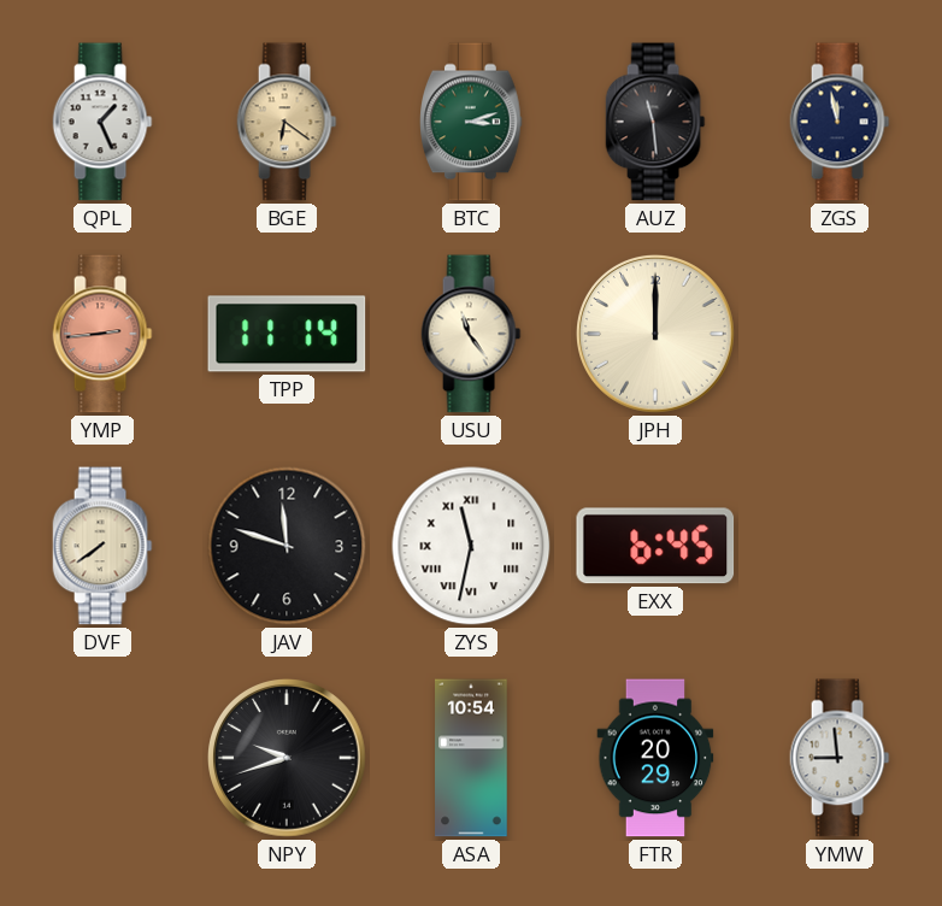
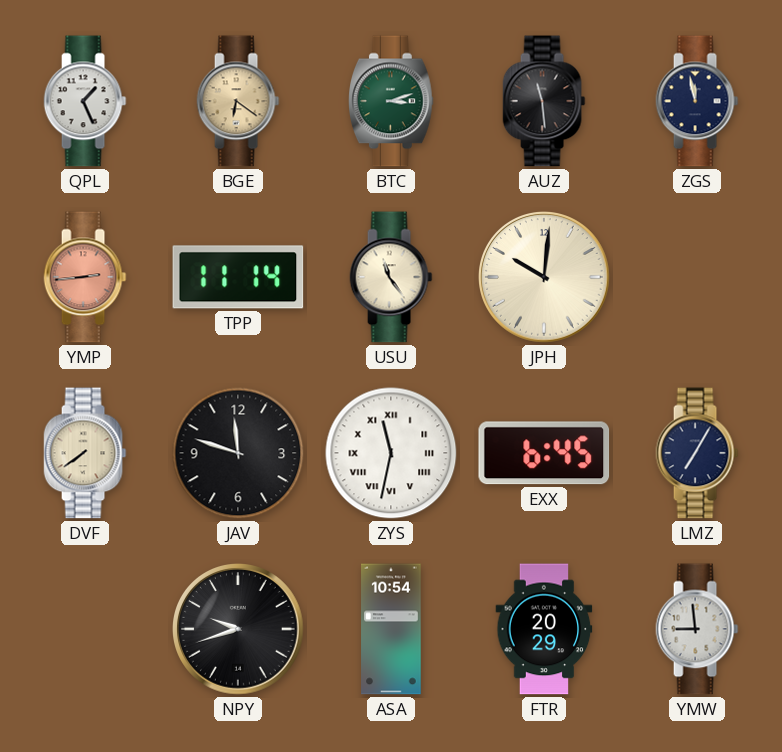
JPH: 12:00 -> 10:01
LMZ: none -> 7:05
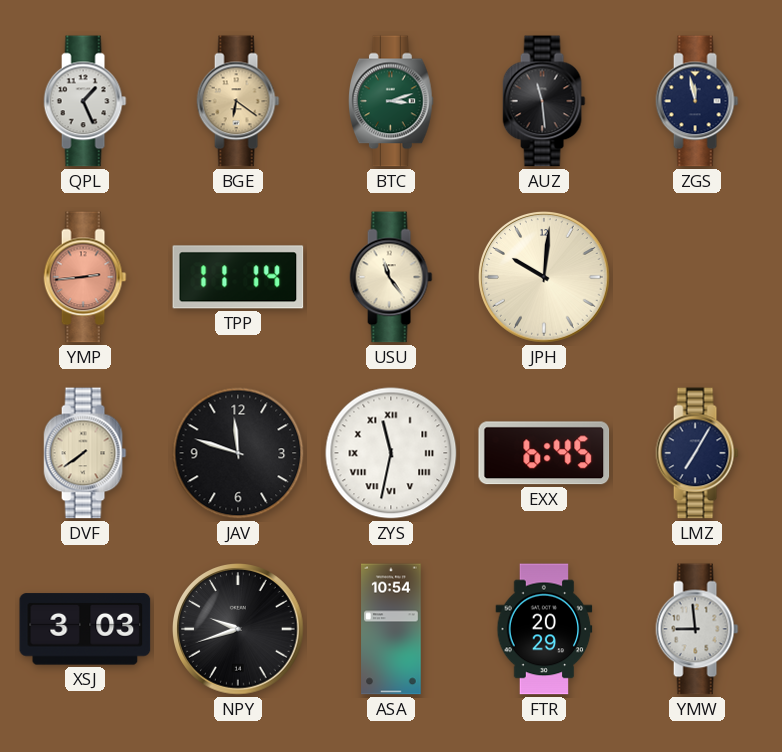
XSJ: none -> 3:03
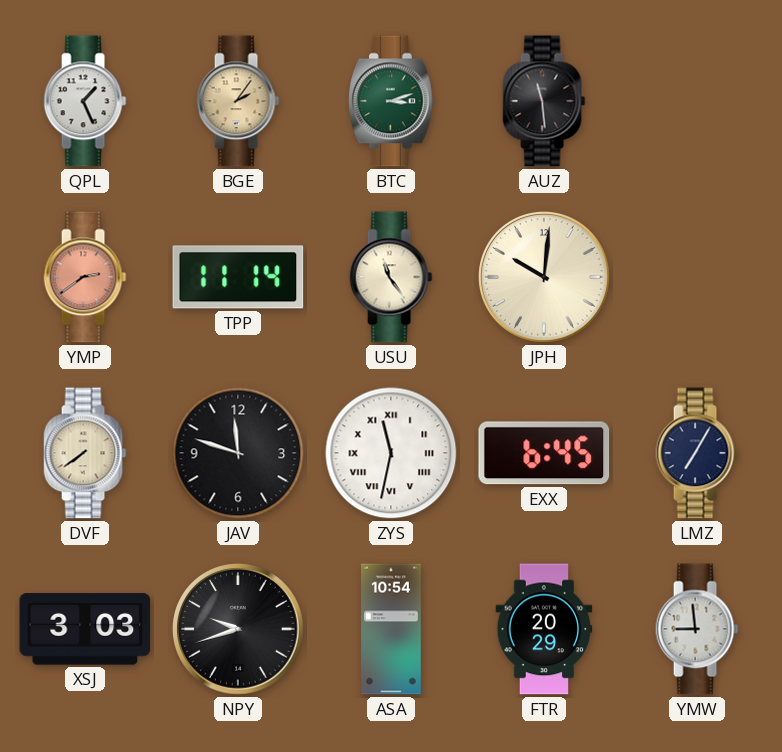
BGE: 6:21 -> 2:06
ZGS: 11:58 -> none
YMP: 2:44 -> 2:39
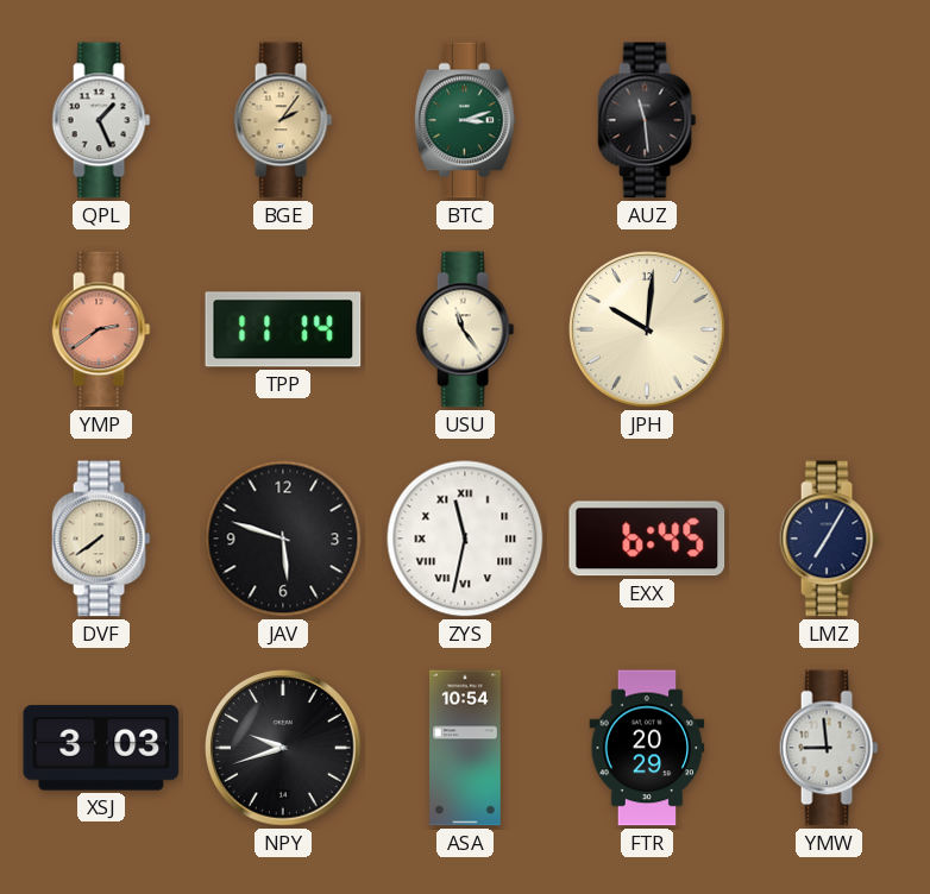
JAV: 11:48 -> 5:48
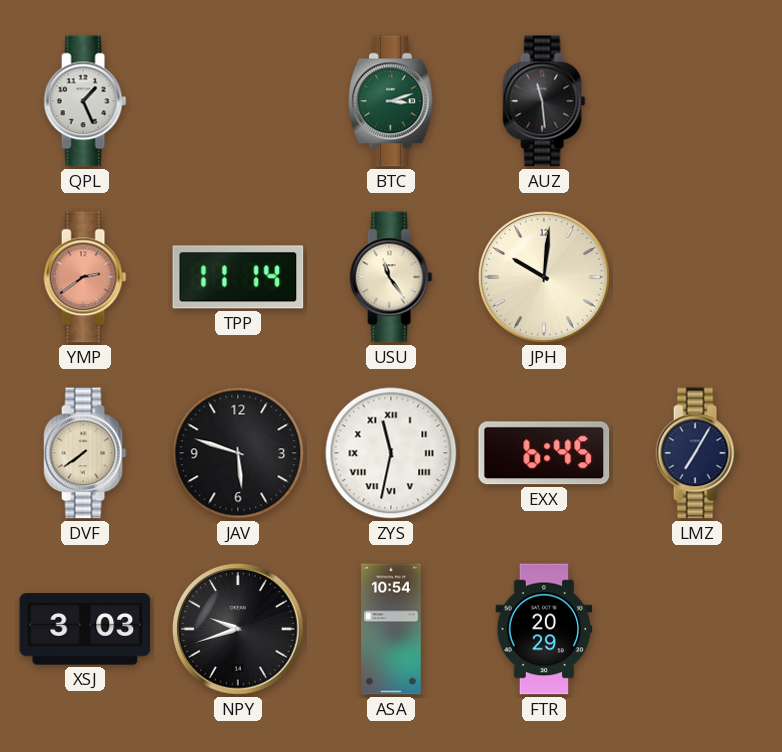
BGE: 2:06 -> none
YMW: 8:59 -> none
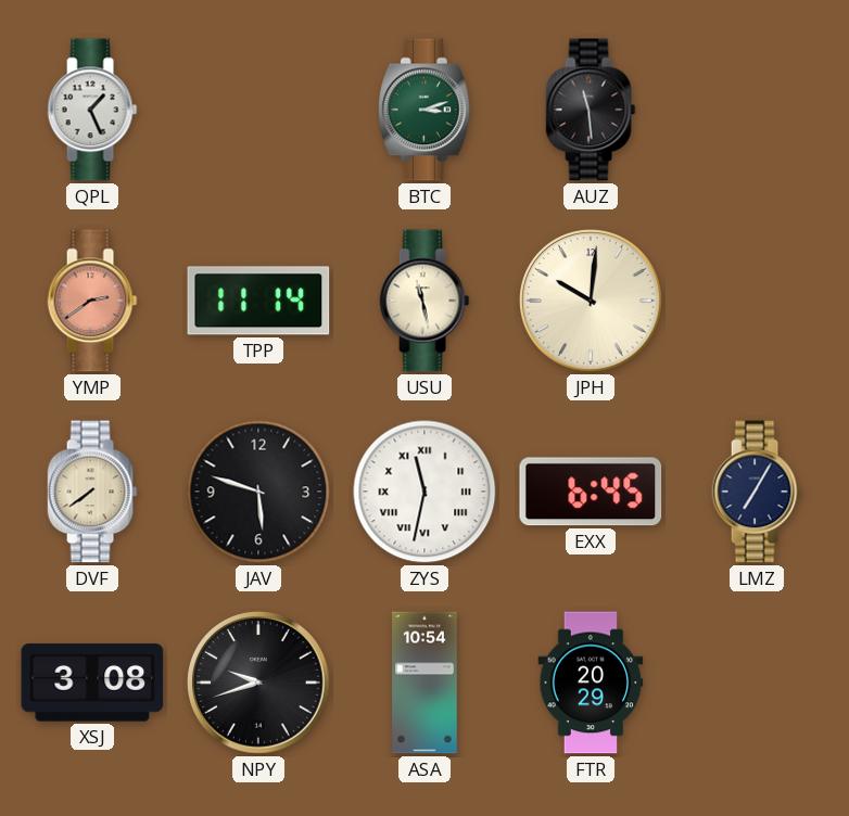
USU: 11:24 -> 11:28
XSJ: 3:03 -> 3:08
